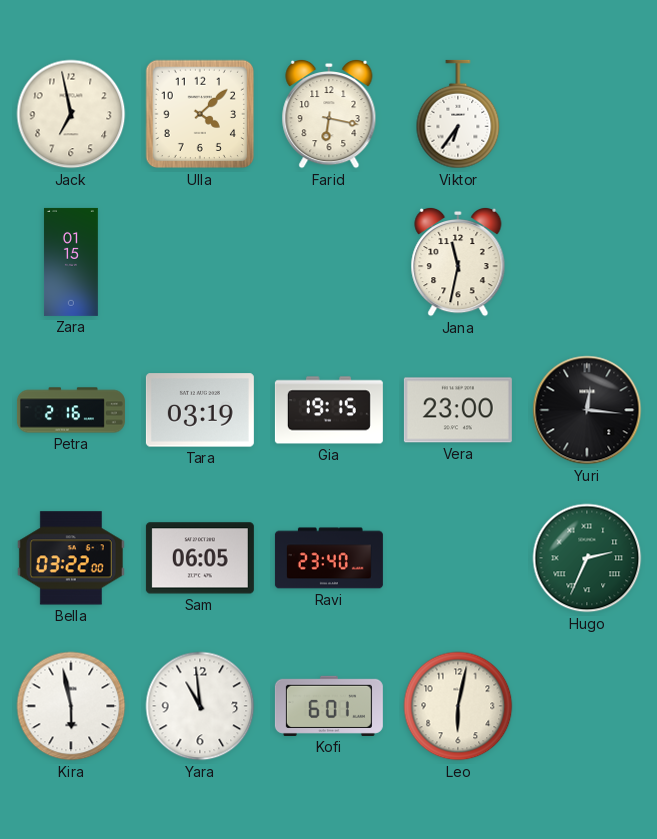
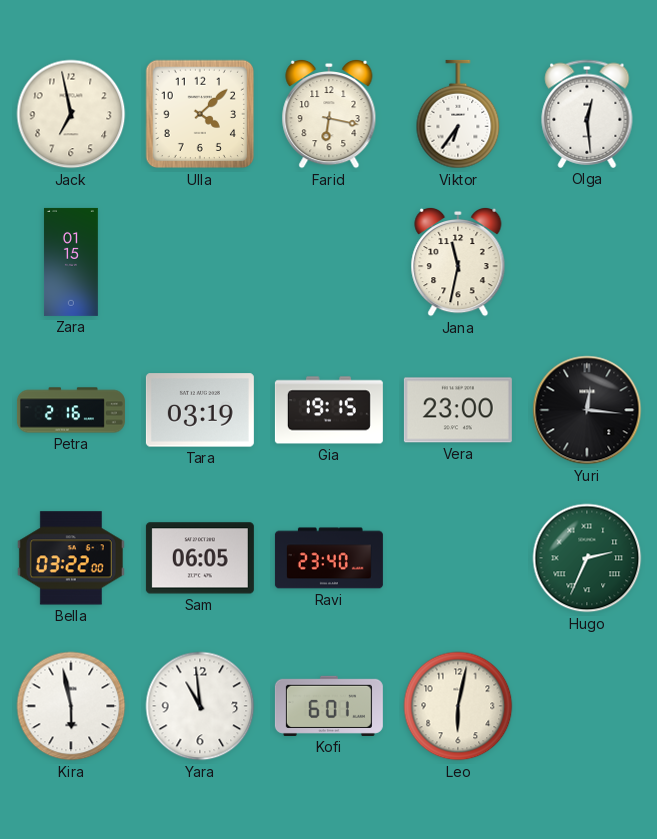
Olga: none -> 12:29
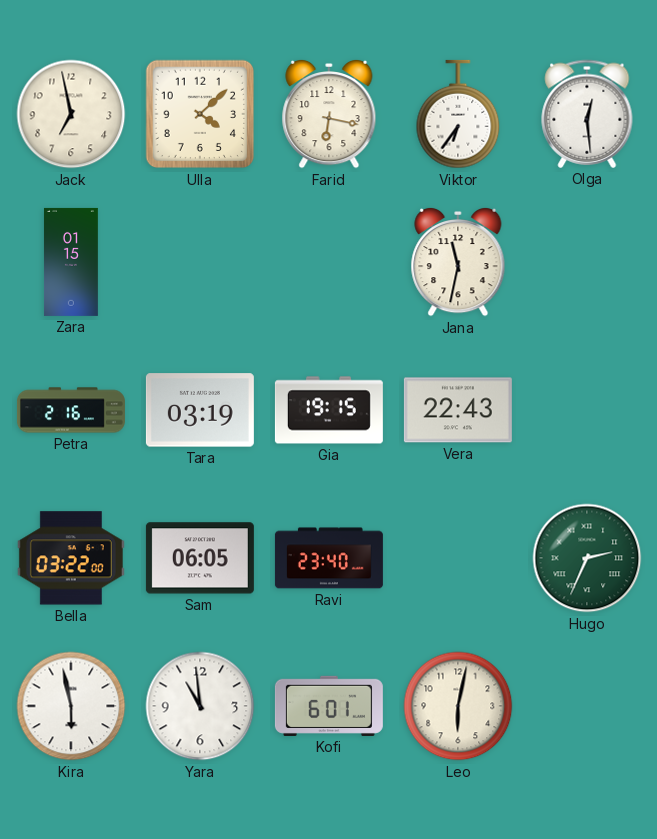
Vera: 23:00 -> 22:43
Yuri: 12:16 -> none
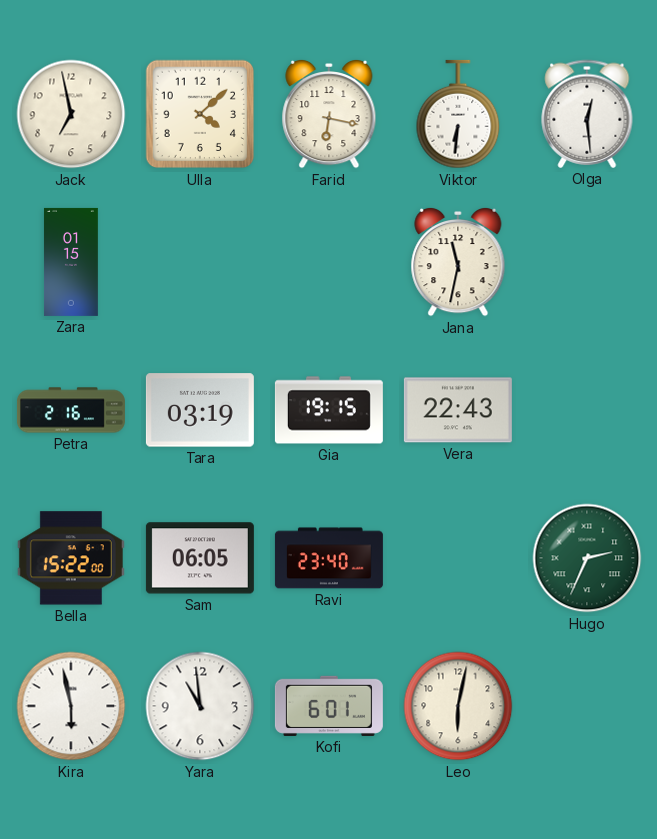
Viktor: 6:36 -> 6:31
Bella: 03:22 -> 15:22
